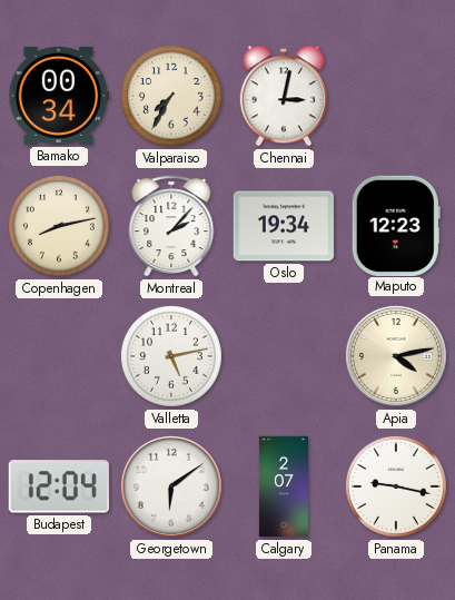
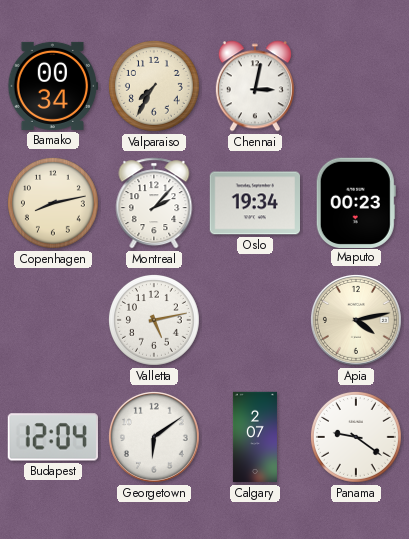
Maputo: 12:23 -> 00:23
Panama: 9:17 -> 9:21
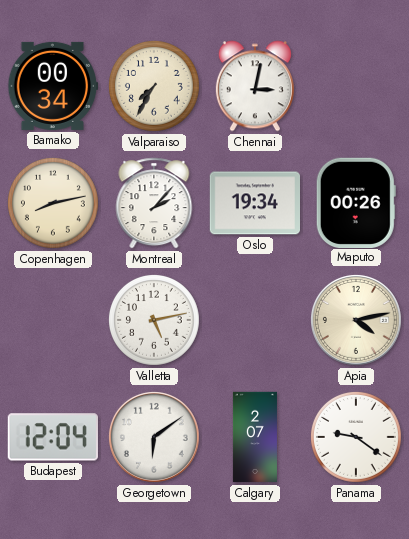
Maputo: 00:23 -> 00:26
